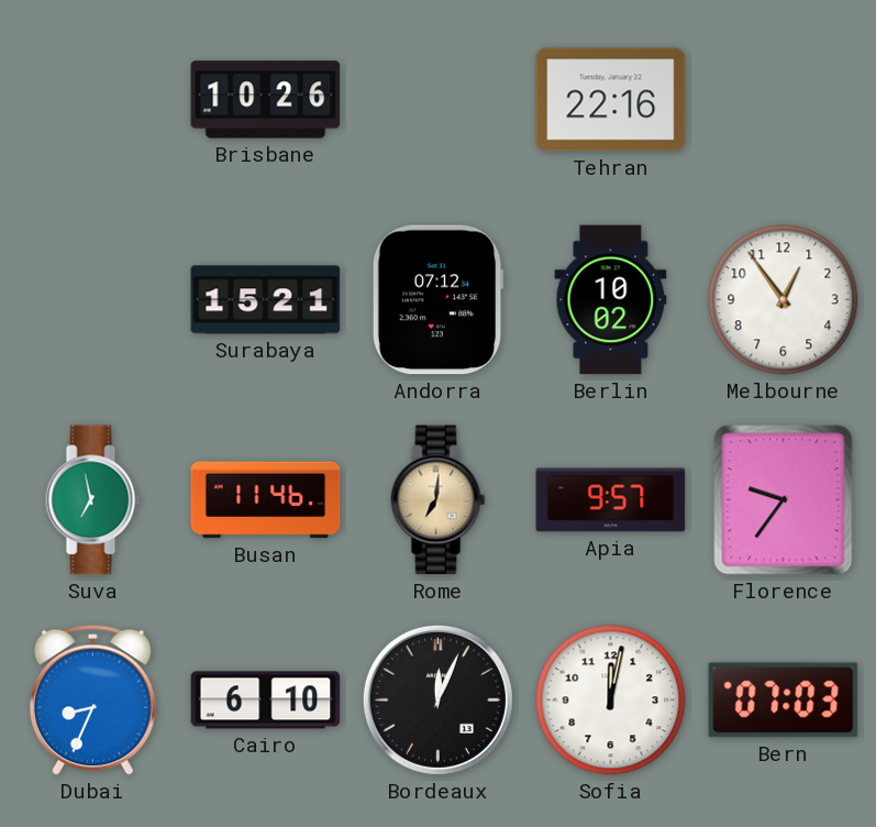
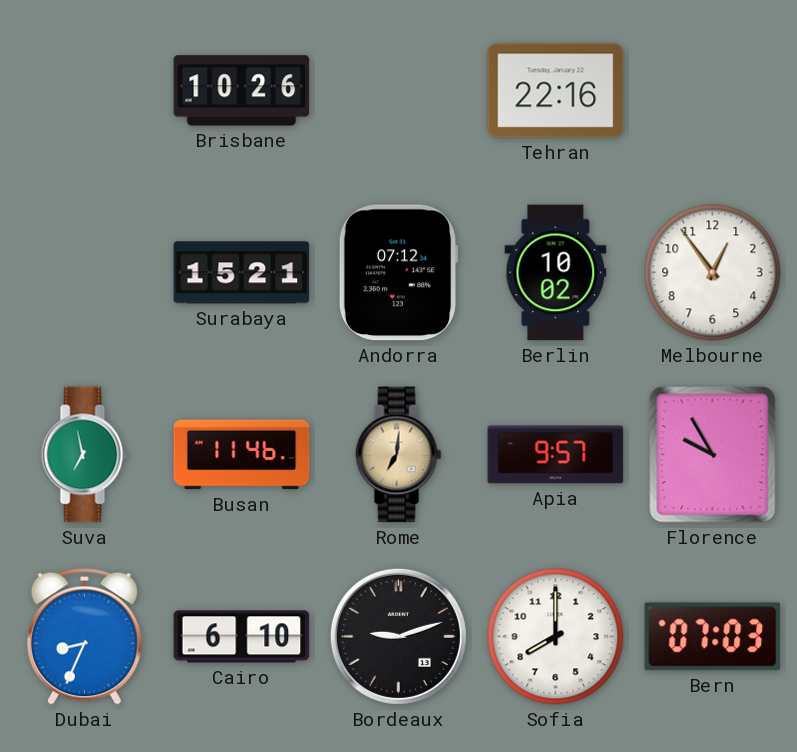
Florence: 9:36 -> 9:55
Bordeaux: 12:04 -> 9:12
Sofia: 12:02 -> 8:00
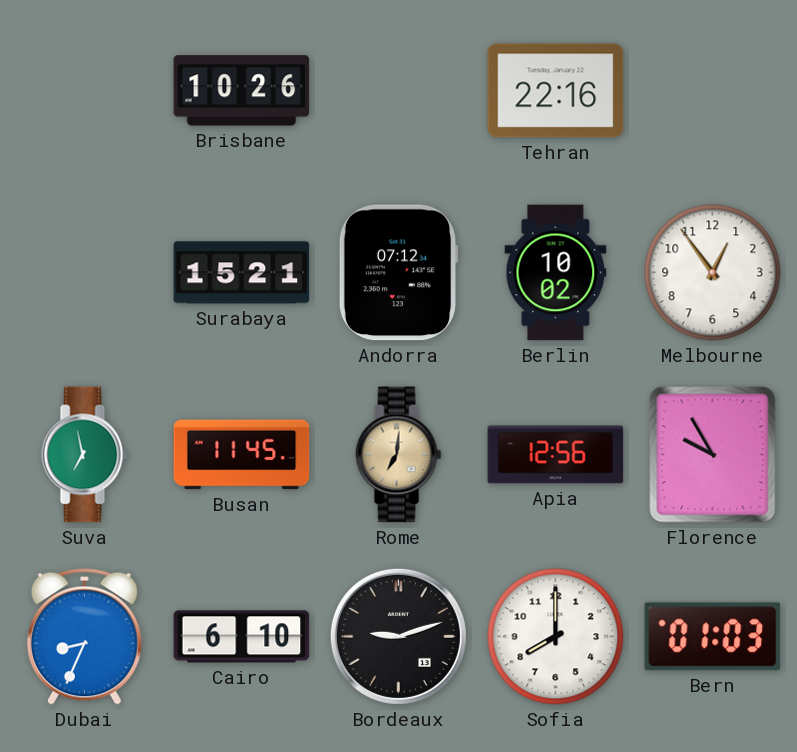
Busan: 11:46 -> 11:45
Apia: 9:57 -> 12:56
Bern: 07:03 -> 01:03
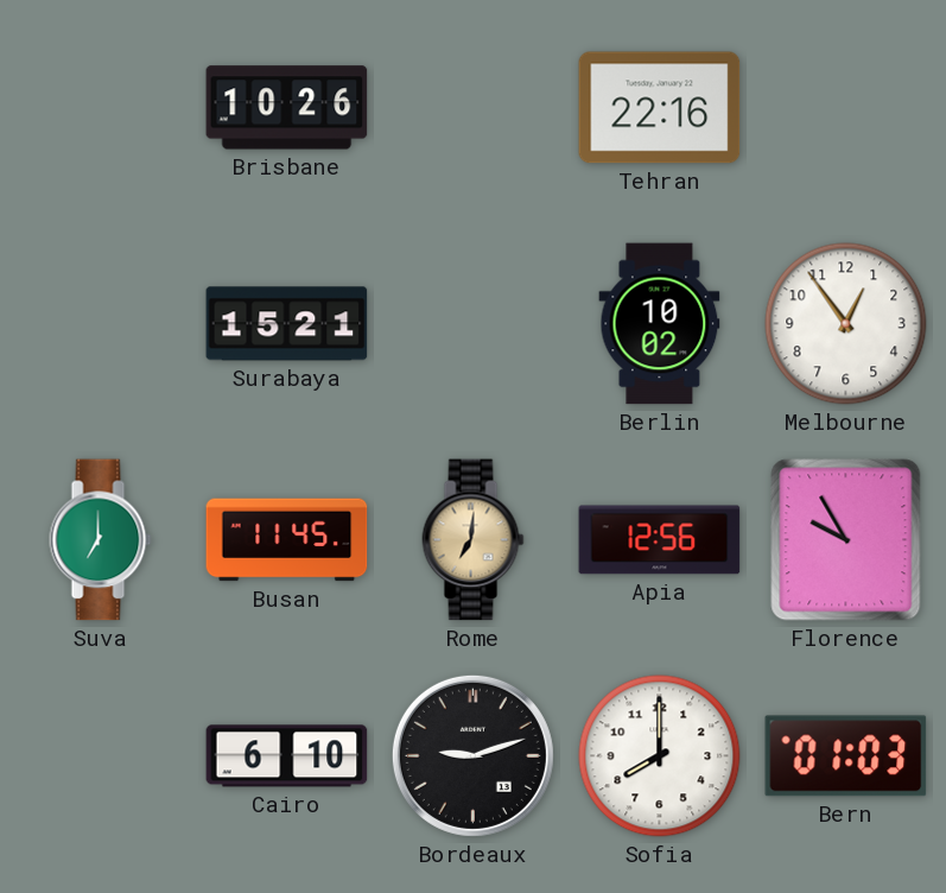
Andorra: 07:12 -> none
Suva: 6:58 -> 7:00
Dubai: 8:34 -> none
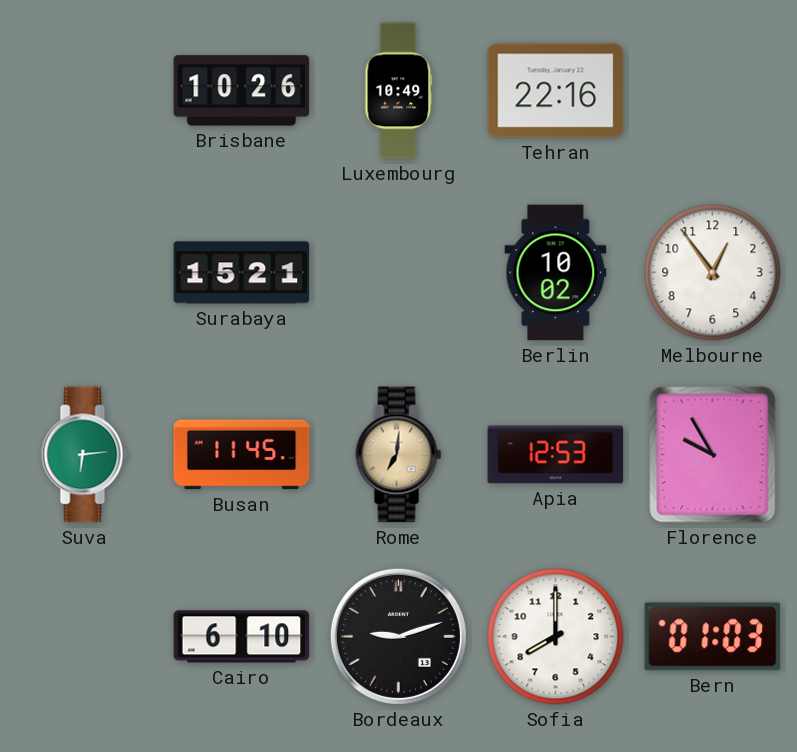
Luxembourg: none -> 10:49
Suva: 7:00 -> 6:14
Apia: 12:56 -> 12:53
